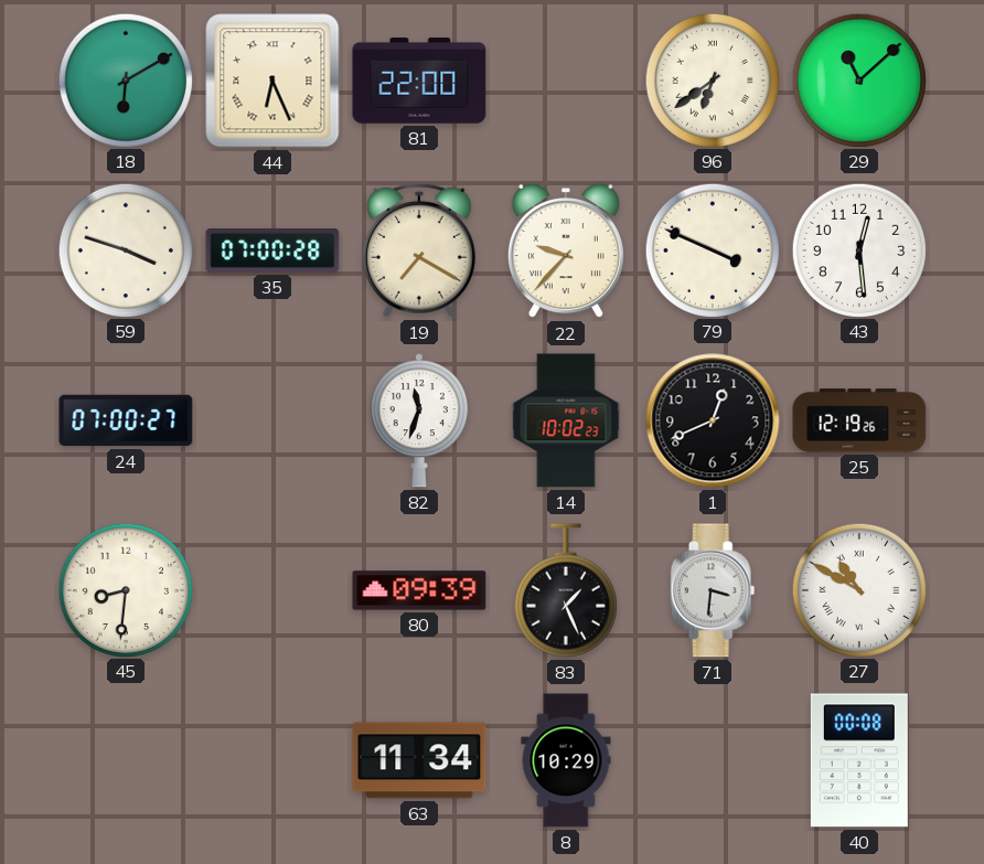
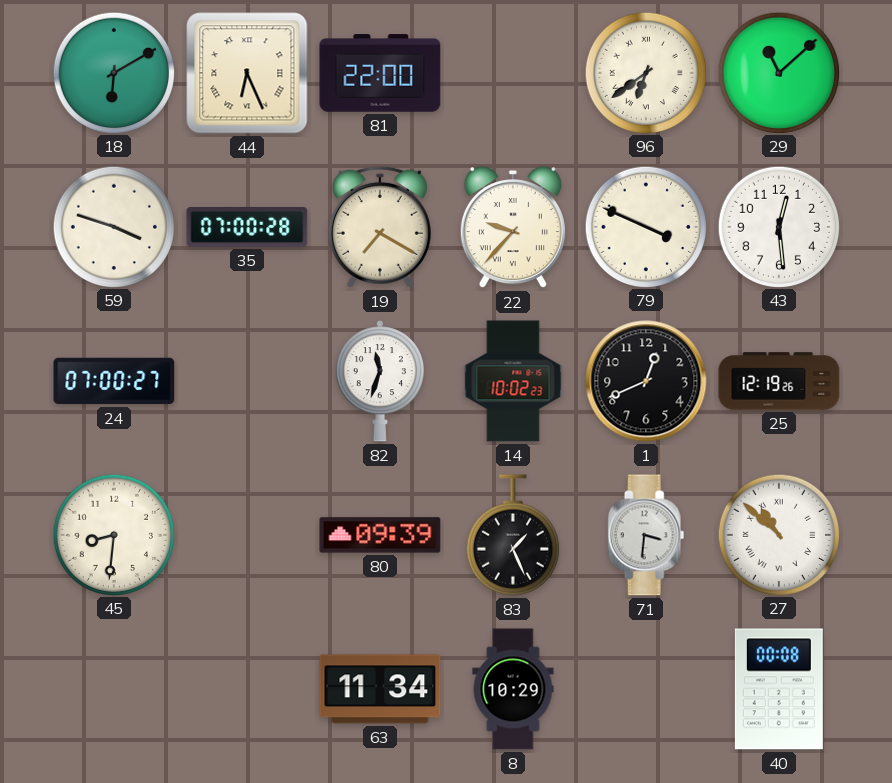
27: 10:50 -> 10:52
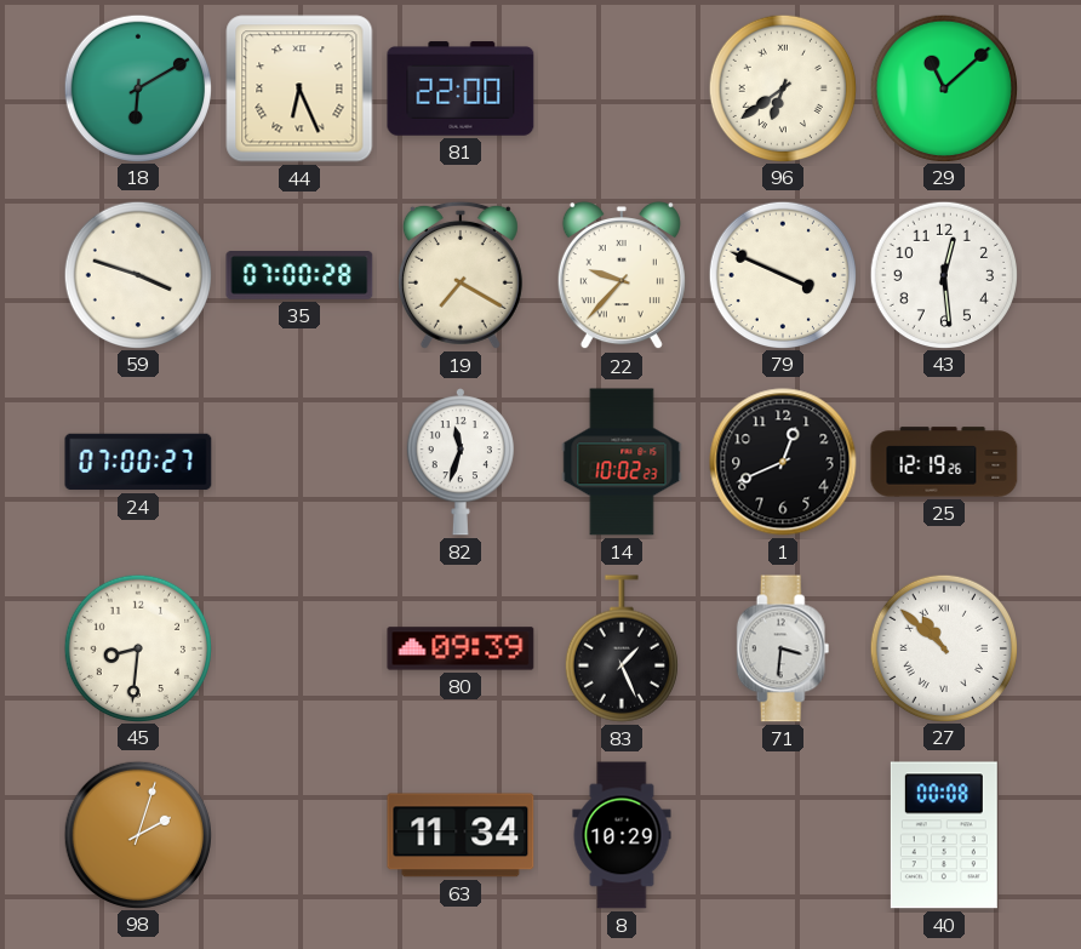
98: none -> 2:03
